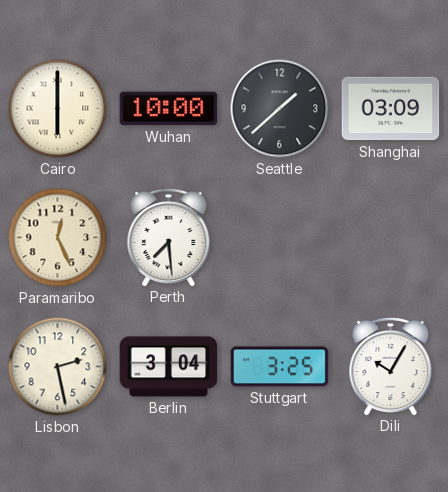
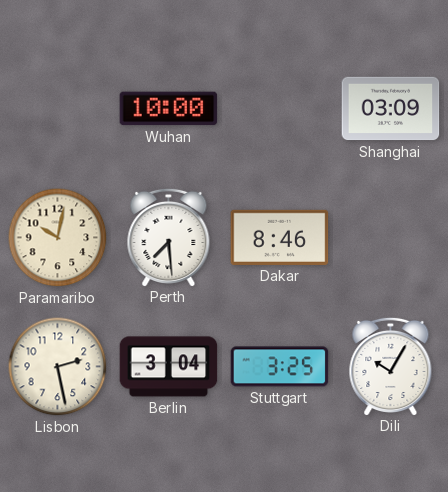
Cairo: 6:00 -> none
Seattle: 1:38 -> none
Paramaribo: 12:26 -> 10:02
Dakar: none -> 8:46
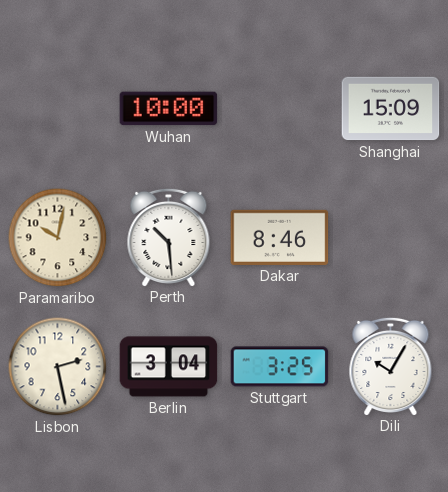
Shanghai: 03:09 -> 15:09
Perth: 7:29 -> 10:29
